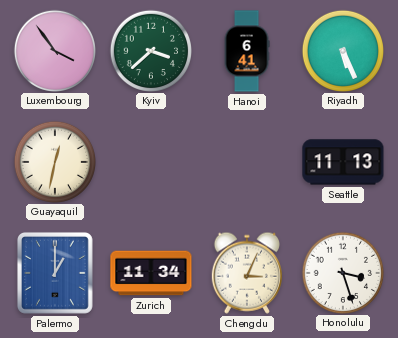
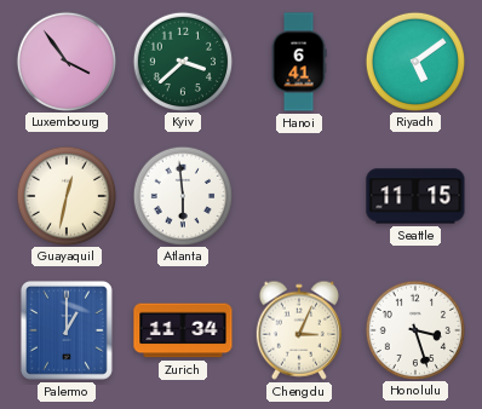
Riyadh: 5:26 -> 5:09
Atlanta: none -> 5:59
Seattle: 11:13 -> 11:15
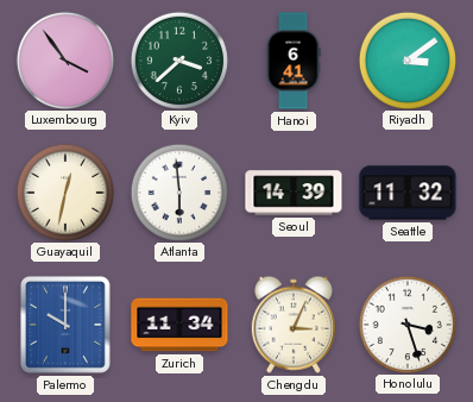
Riyadh: 5:09 -> 3:09
Seoul: none -> 14:39
Seattle: 11:15 -> 11:32
Palermo: 1:00 -> 10:00
